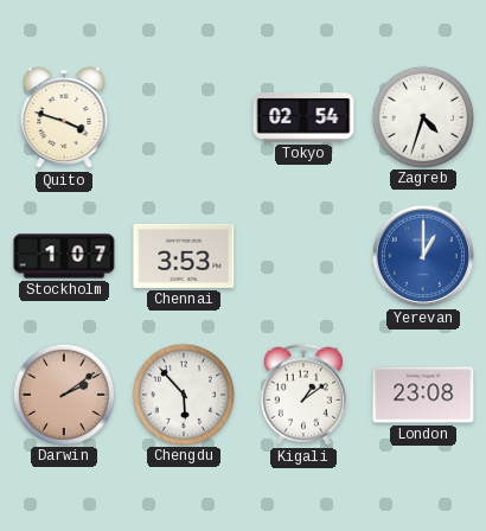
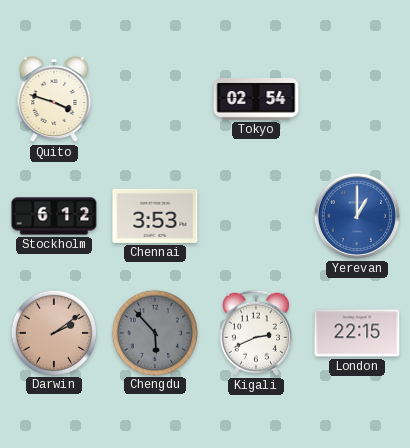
Zagreb: 4:33 -> none
Stockholm: 1:07 -> 6:12
Chengdu dial: white -> grey
Kigali: 1:09 -> 2:41
London: 23:08 -> 22:15
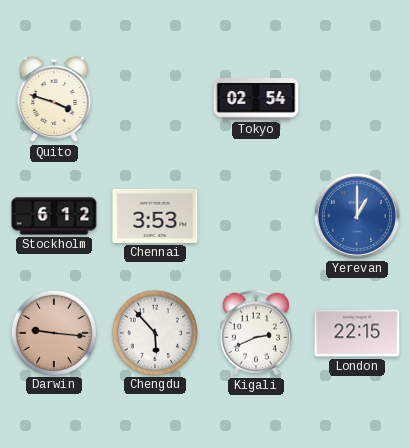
Darwin: 2:09 -> 9:16
Chengdu dial: grey -> white
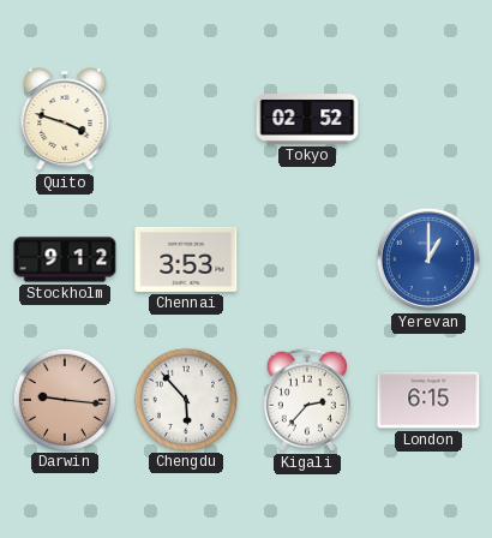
Tokyo: 02:54 -> 02:52
Stockholm: 6:12 -> 9:12
Kigali: 2:41 -> 2:37
London: 22:15 -> 6:15
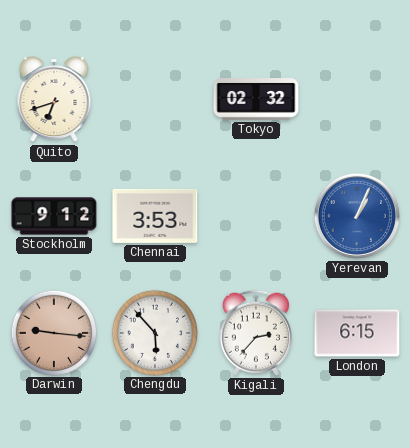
Quito: 3:48 -> 6:42
Tokyo: 02:52 -> 02:32
Yerevan: 1:00 -> 1:04
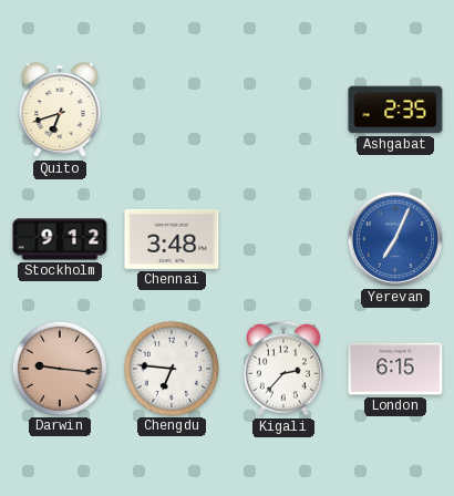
Tokyo: 02:32 -> none
Ashgabat: none -> 2:35
Chennai: 3:53 -> 3:48
Yerevan: 1:04 -> 7:04
Chengdu: 5:53 -> 6:46
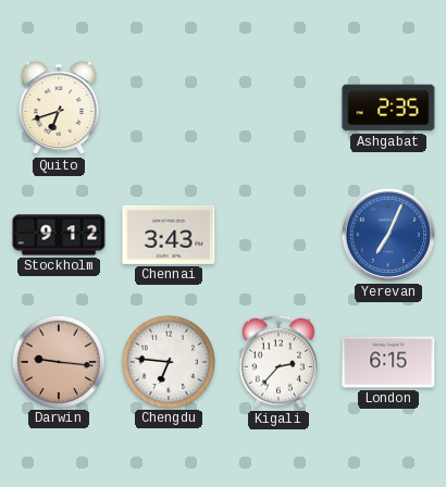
Chennai: 3:48 -> 3:43
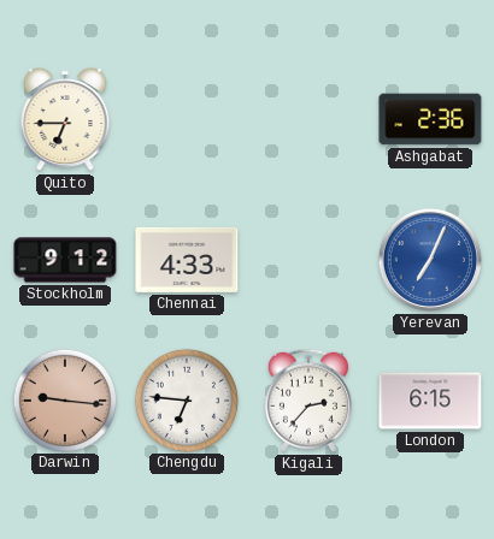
Quito: 6:42 -> 6:45
Ashgabat: 2:35 -> 2:36
Chennai: 3:43 -> 4:33
